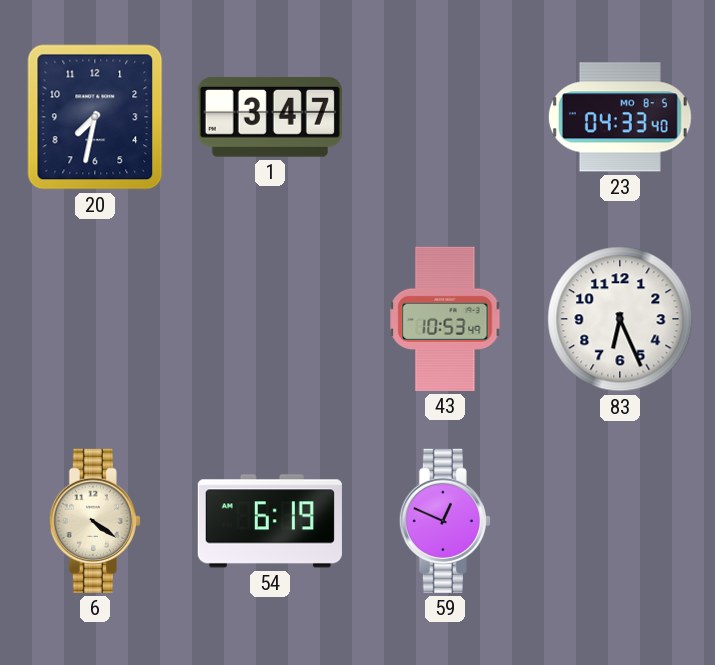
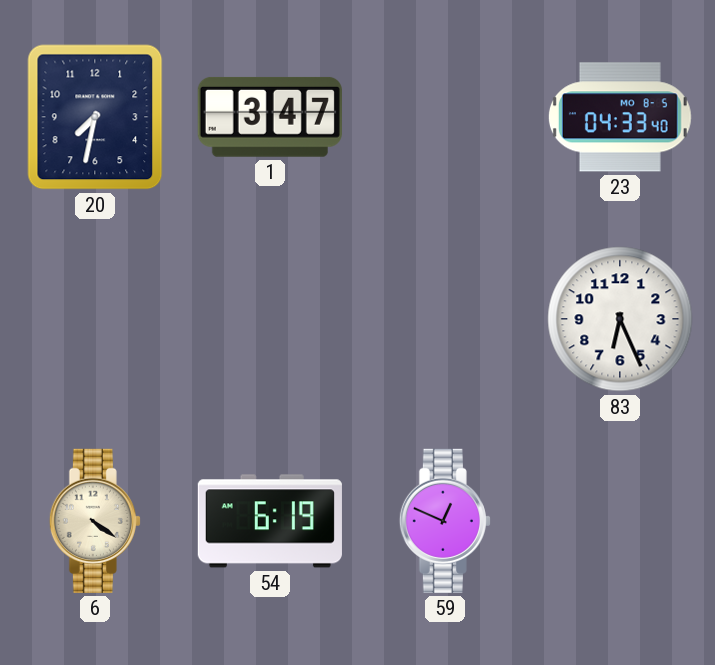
43: 10:53 -> none
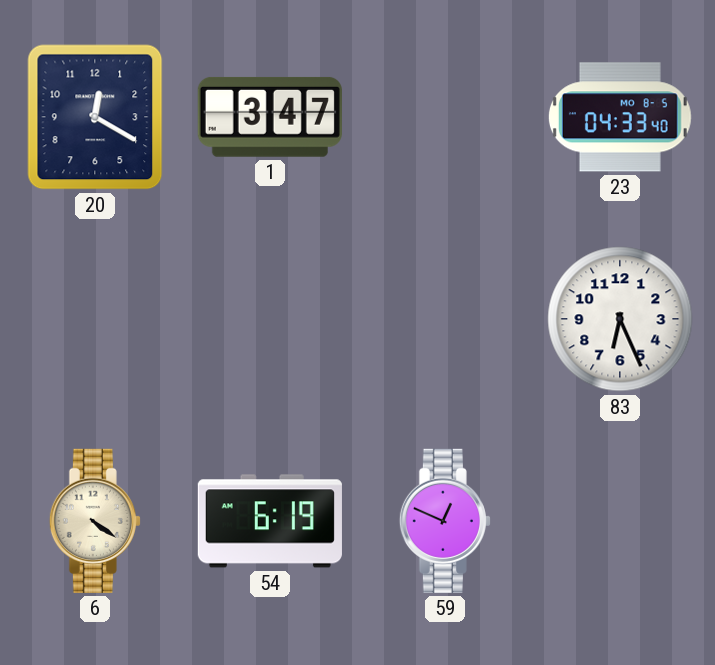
20: 7:32 -> 12:20
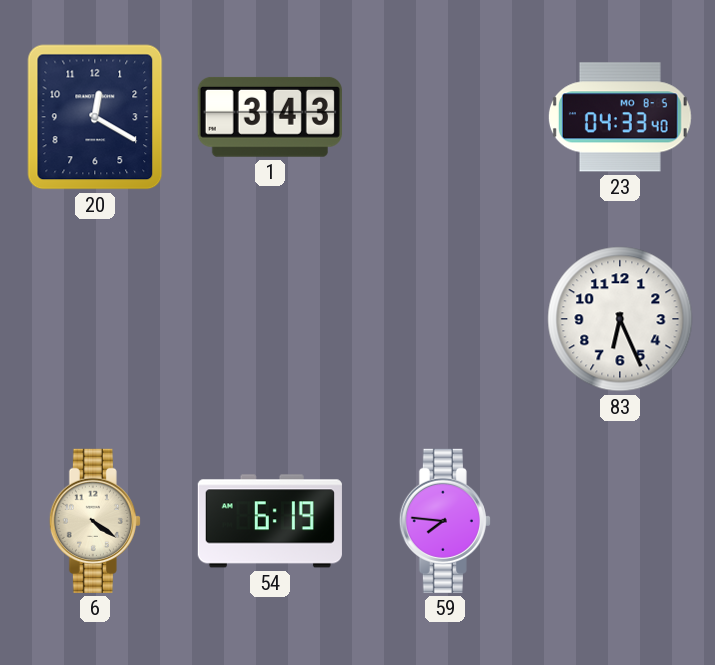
1: 3:47 -> 3:43
59: 12:49 -> 7:46
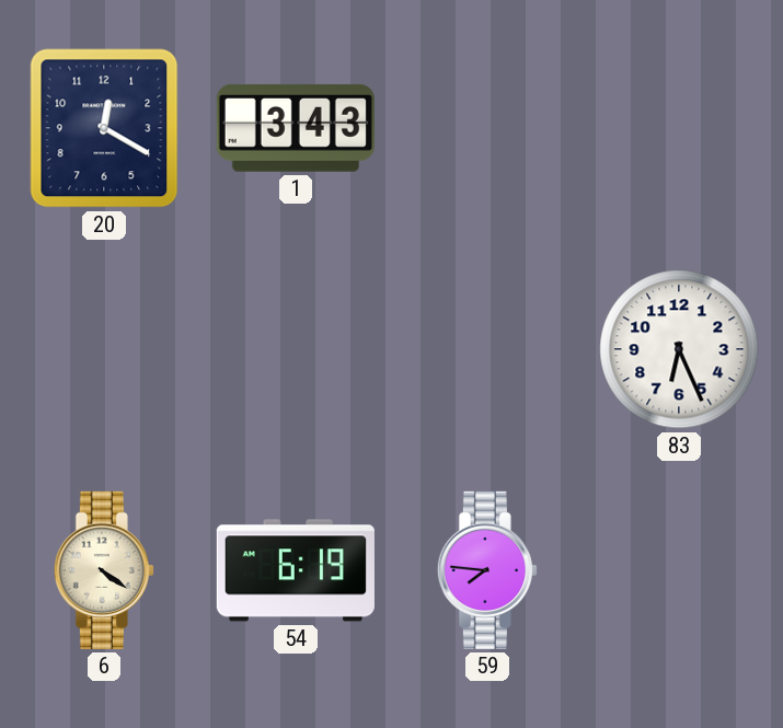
23: 04:33 -> none
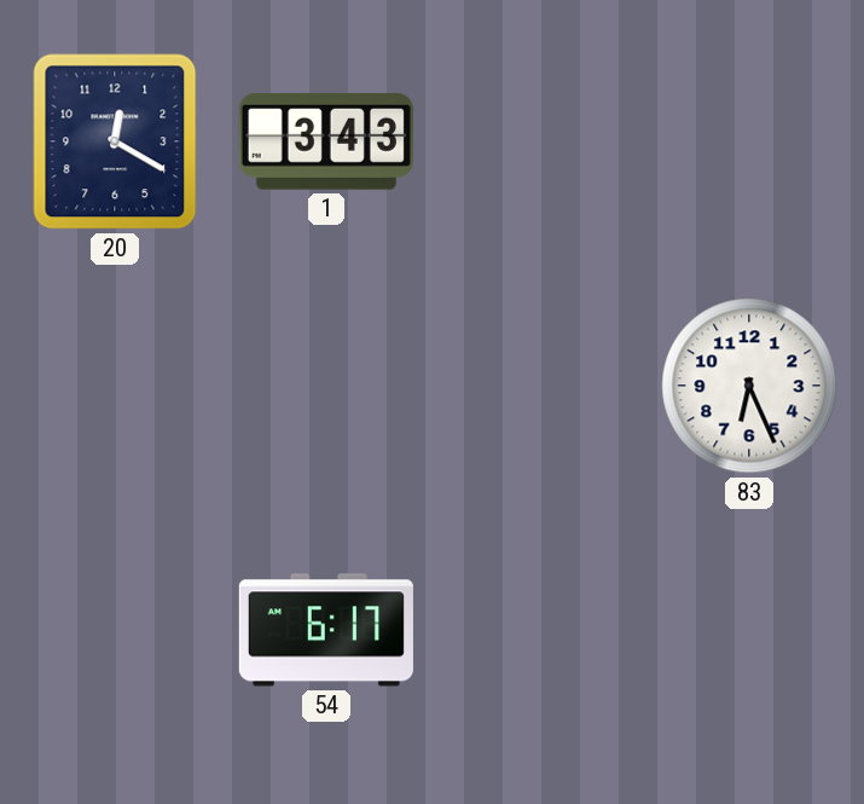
6: 4:21 -> none
54: 6:19 -> 6:17
59: 7:46 -> none
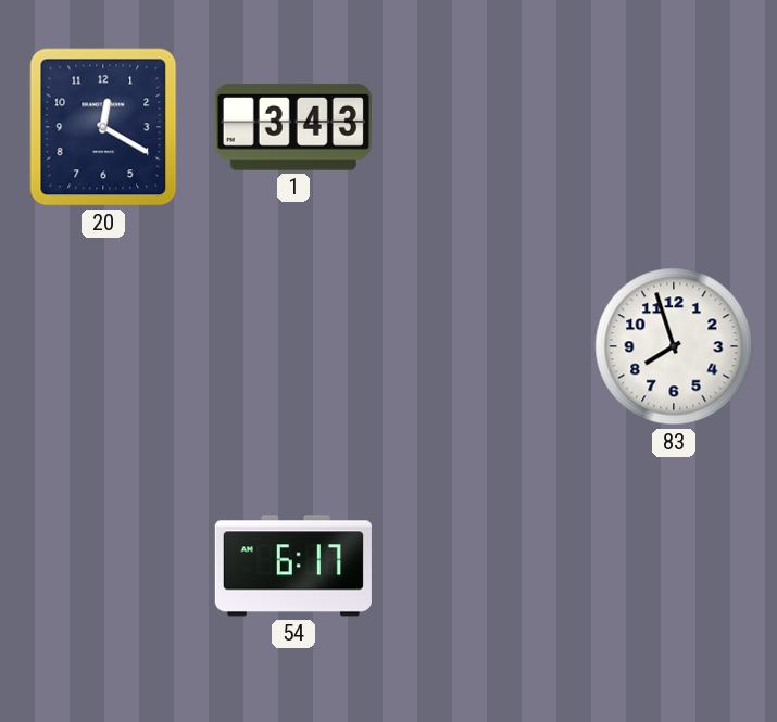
83: 6:26 -> 7:57
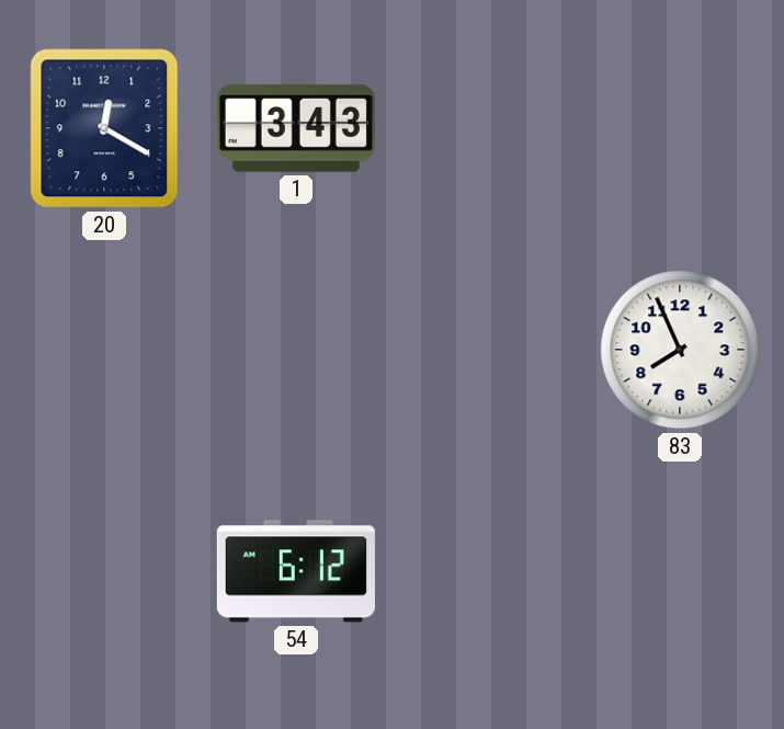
83: 7:57 -> 7:56
54: 6:17 -> 6:12
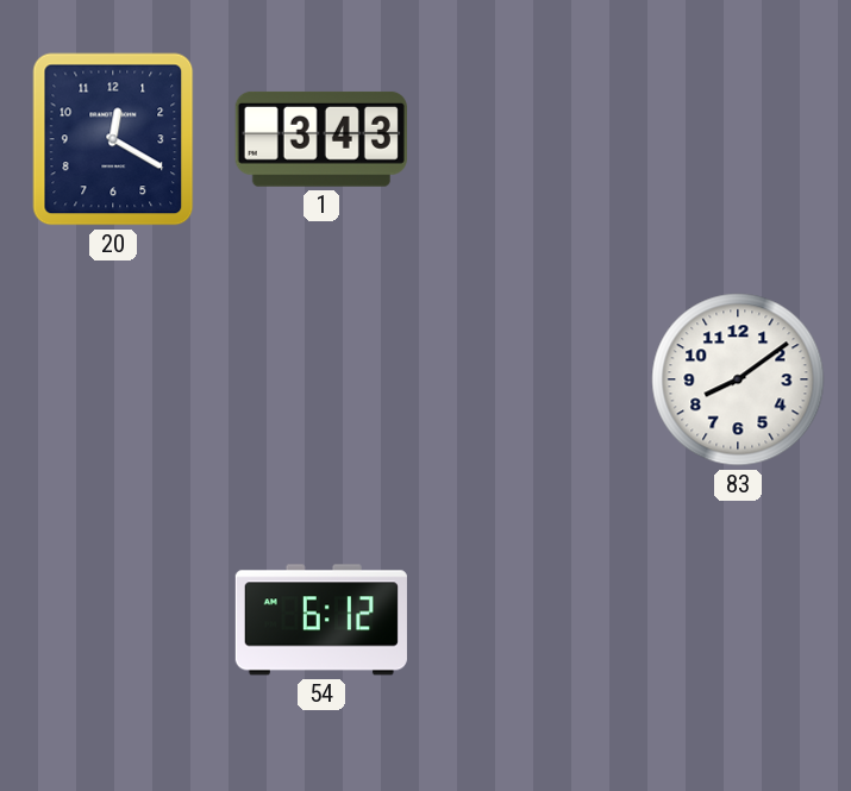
83: 7:56 -> 8:09
